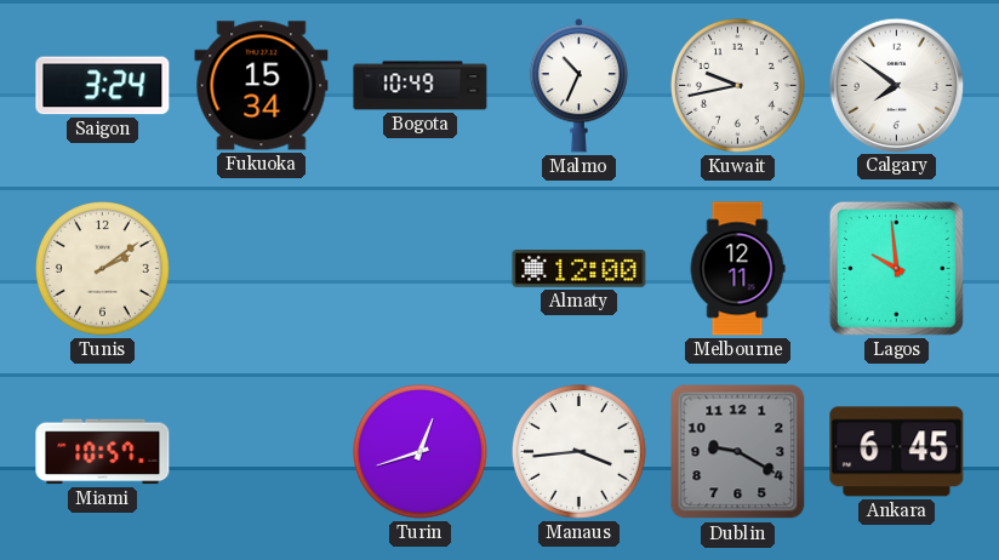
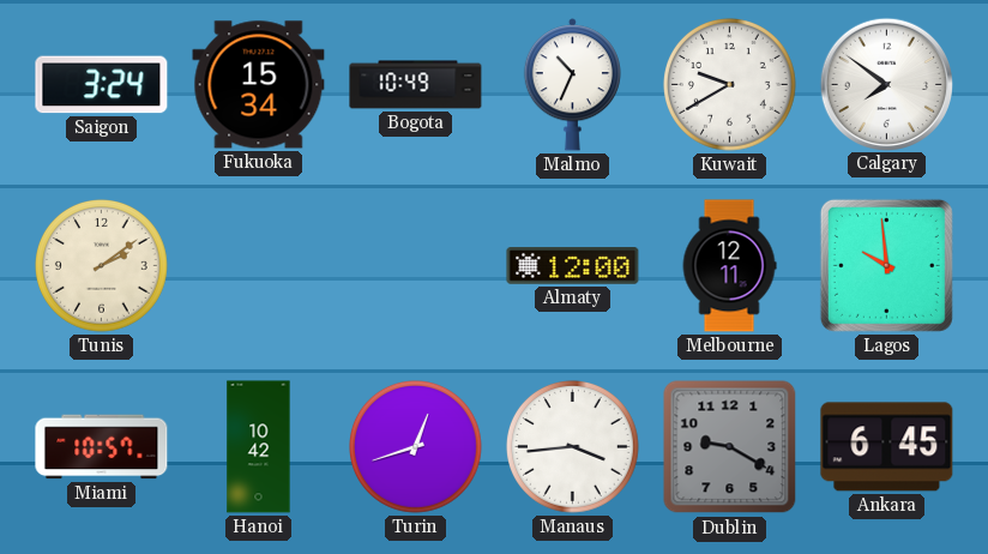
Kuwait: 9:43 -> 9:40
Hanoi: none -> 10:42
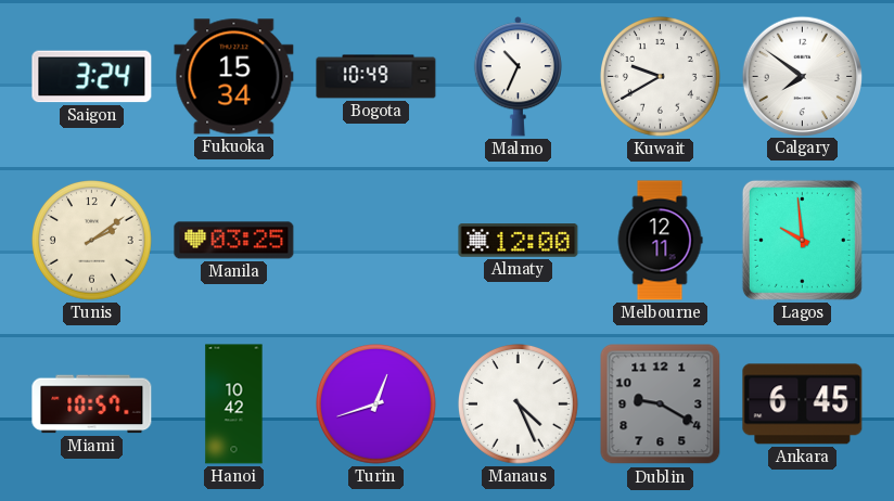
Manila: none -> 03:25
Manaus: 3:44 -> 4:26
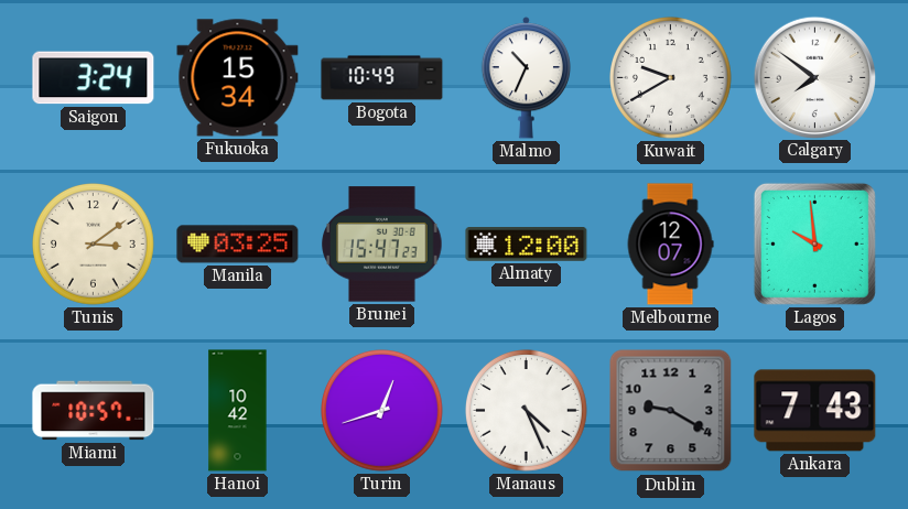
Tunis: 2:09 -> 3:09
Brunei: none -> 15:47
Melbourne: 12:11 -> 12:07
Ankara: 6:45 -> 7:43
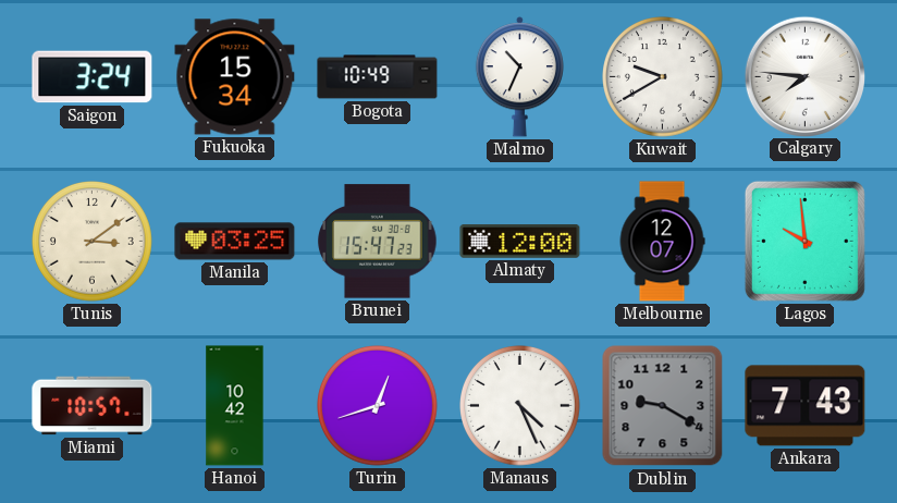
Calgary: 7:51 -> 7:46
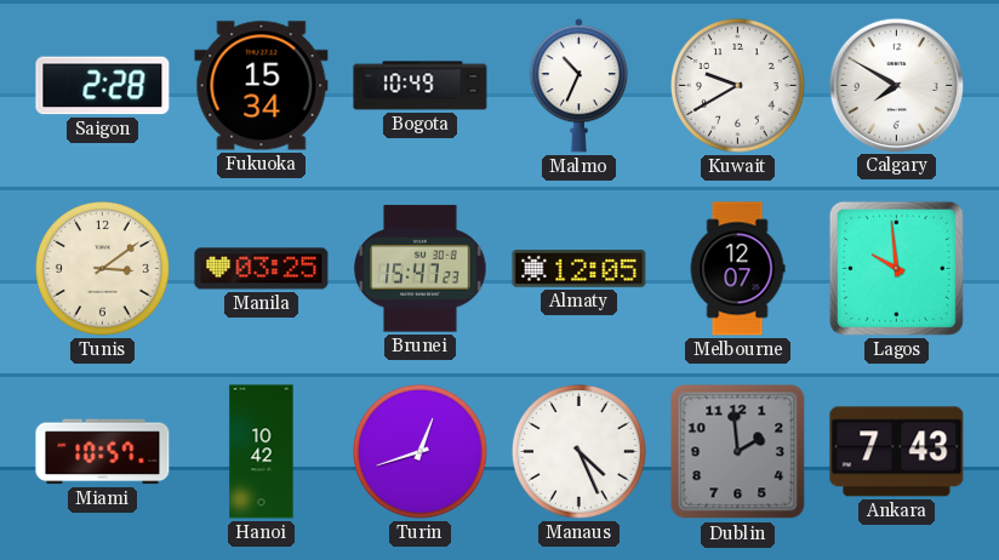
Saigon: 3:24 -> 2:28
Calgary: 7:46 -> 7:50
Almaty: 12:00 -> 12:05
Dublin: 9:20 -> 1:59
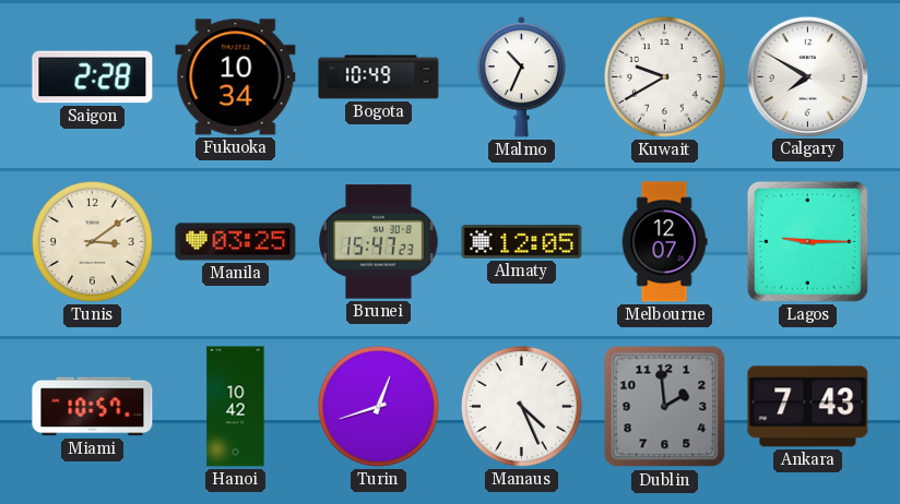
Fukuoka: 15:34 -> 10:34
Lagos: 9:59 -> 9:15
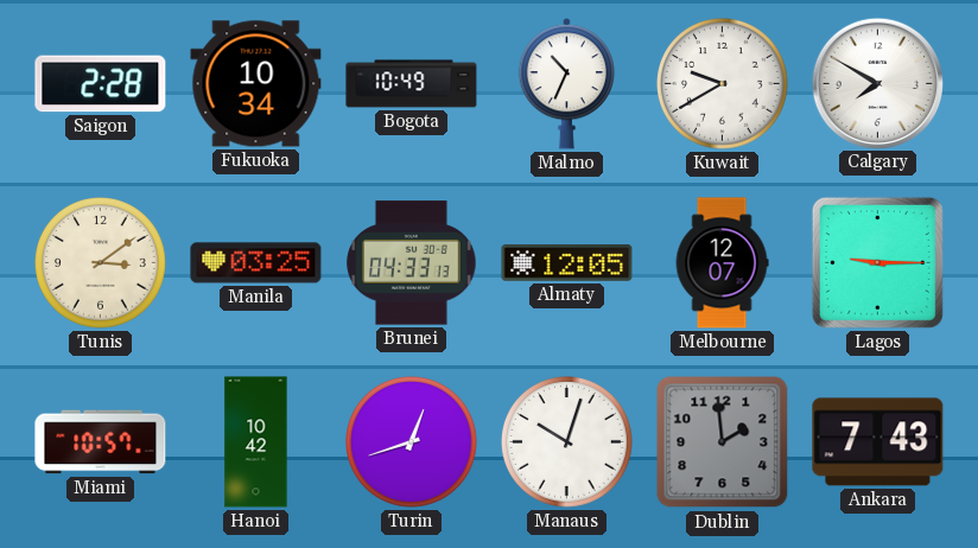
Brunei: 15:47 -> 04:33
Manaus: 4:26 -> 10:03
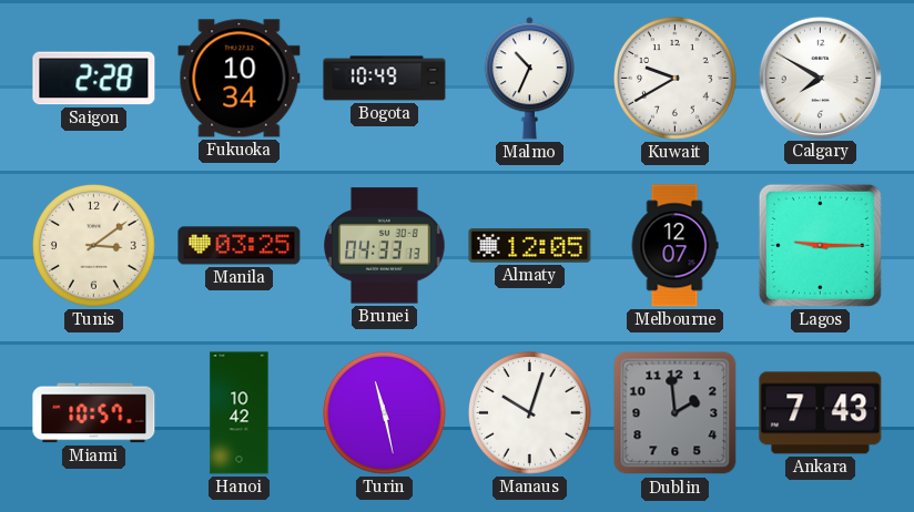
Turin: 12:42 -> 11:28
